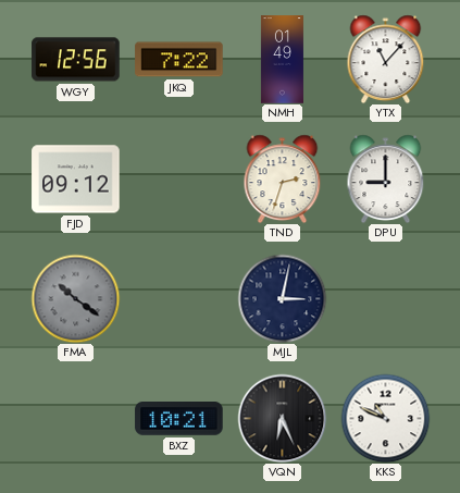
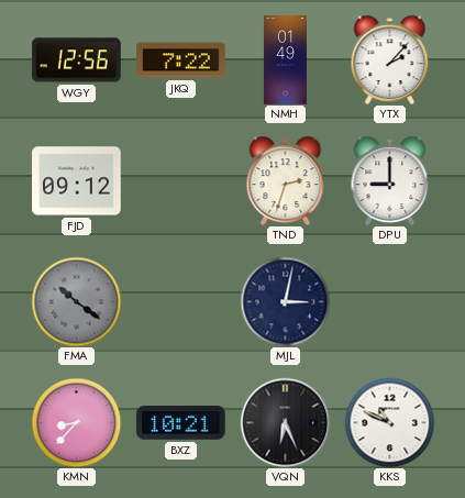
YTX: 11:07 -> 2:07
KMN: none -> 8:37
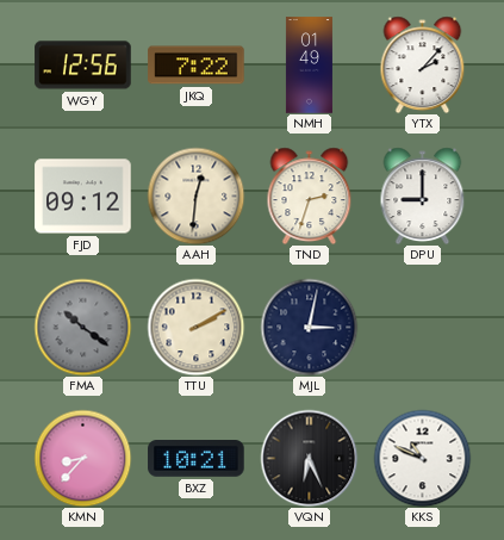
AAH: none -> 12:31
TTU: none -> 2:10
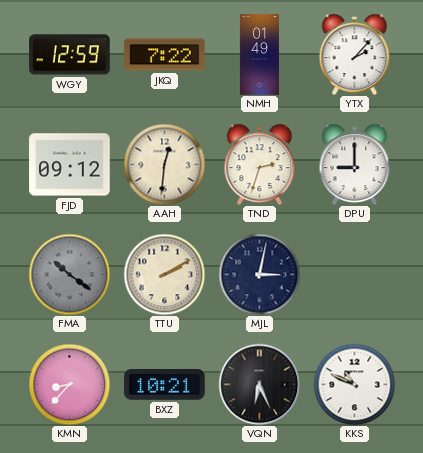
WGY: 12:56 -> 12:59
